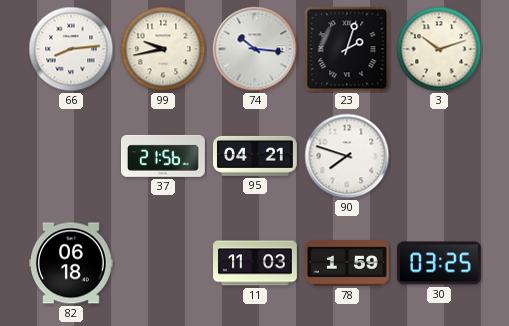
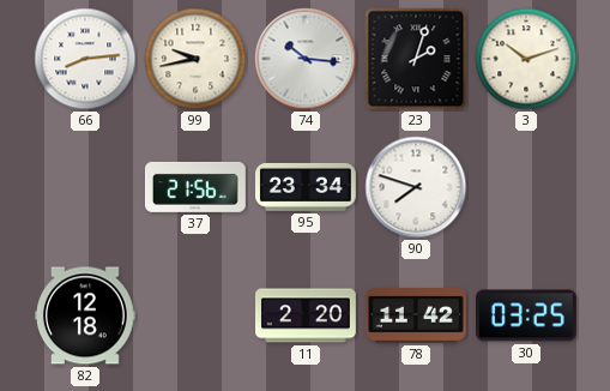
95: 04:21 -> 23:34
82: 06:18 -> 12:18
11: 11:03 -> 2:20
78: 1:59 -> 11:42
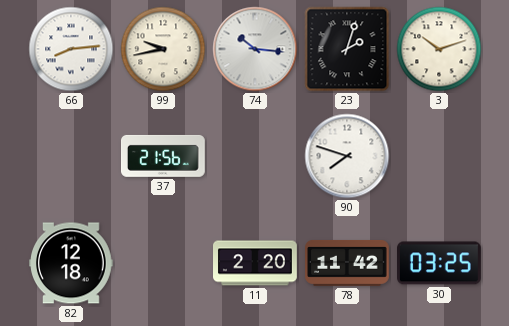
95: 23:34 -> none
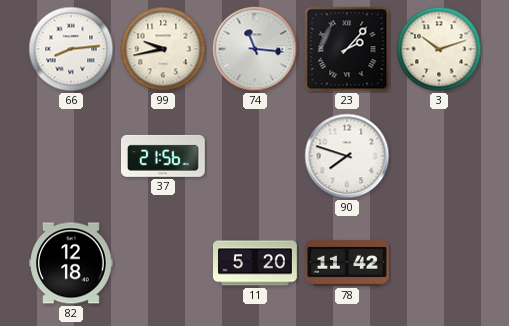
74: 10:16 -> 11:16
23: 2:03 -> 2:07
11: 2:20 -> 5:20
30: 03:25 -> none
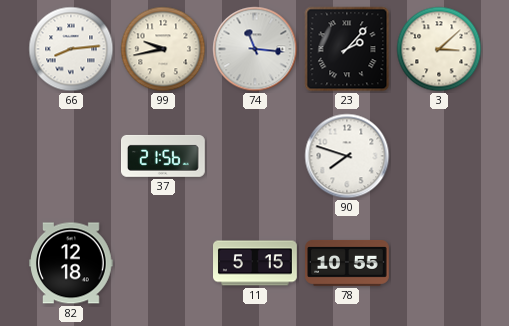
3: 10:12 -> 3:08
11: 5:20 -> 5:15
78: 11:42 -> 10:55
